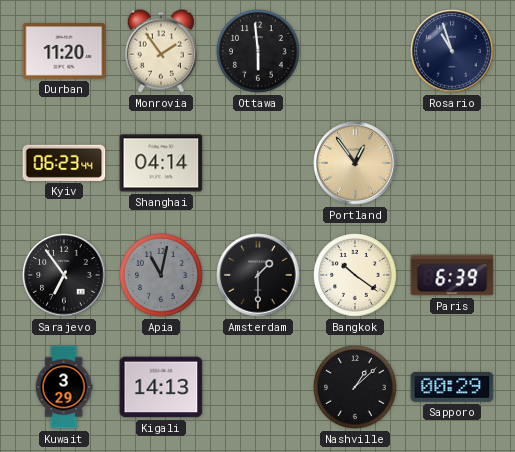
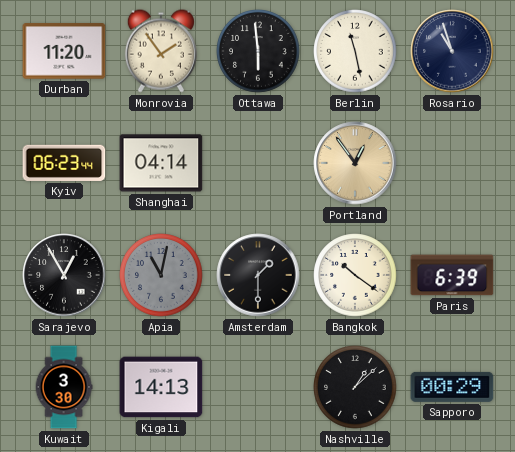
Berlin: none -> 11:28
Sarajevo: 6:54 -> 12:55
Kuwait: 3:29 -> 3:30
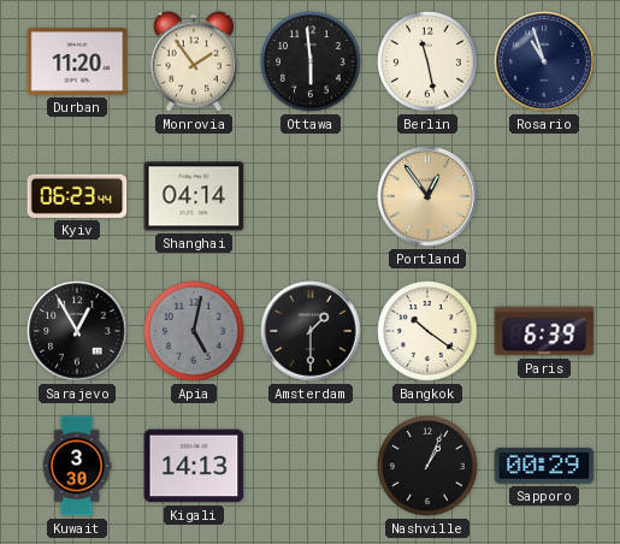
Apia: 11:02 -> 5:02
Nashville: 1:08 -> 1:04
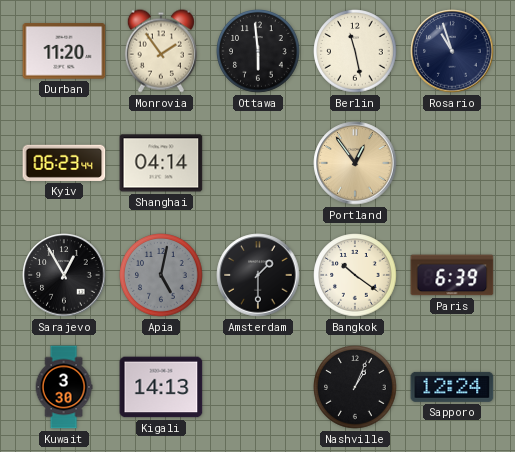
Sapporo: 00:29 -> 12:24
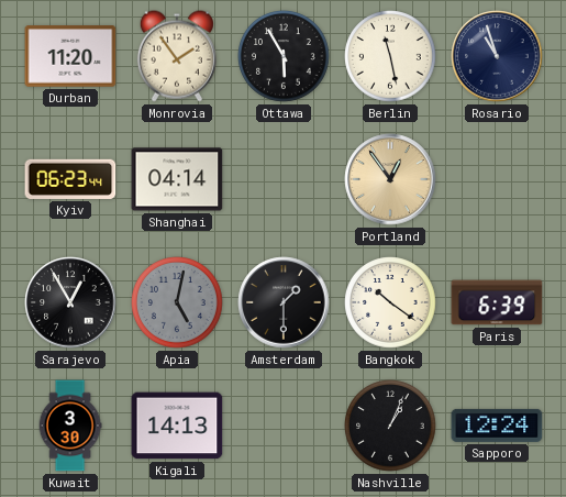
Ottawa: 5:59 -> 5:55
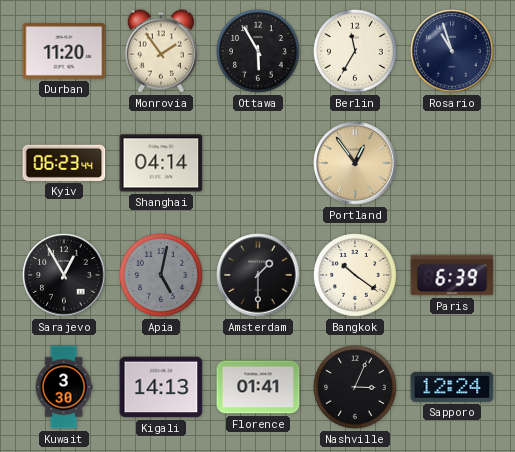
Berlin: 11:28 -> 11:35
Florence: none -> 01:41
Nashville: 1:04 -> 3:04
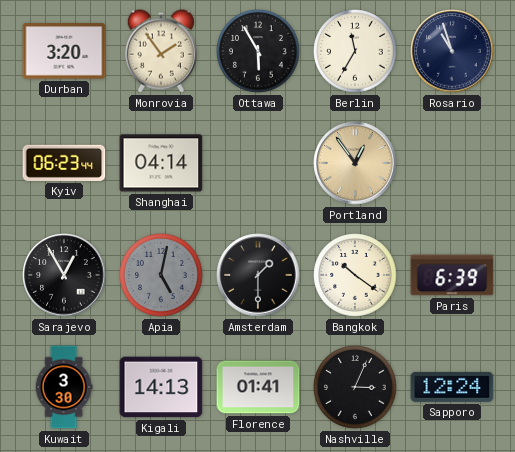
Durban: 11:20 -> 3:20
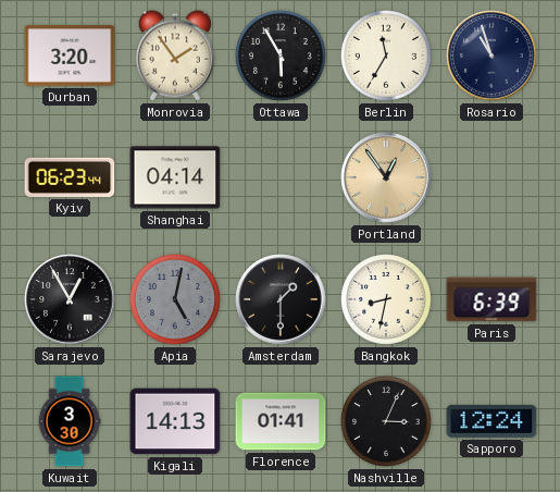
Bangkok: 10:21 -> 8:32
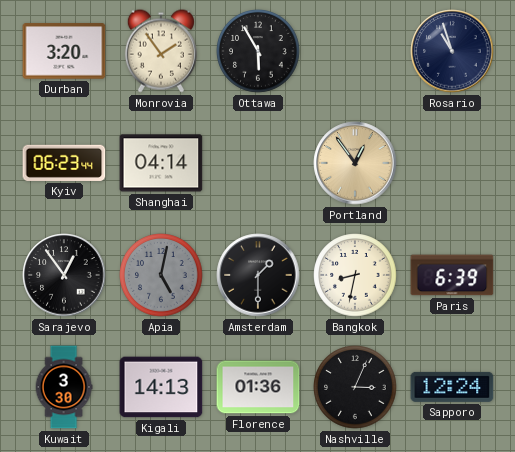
Berlin: 11:35 -> none
Sarajevo: 12:55 -> 12:54
Florence: 01:41 -> 01:36
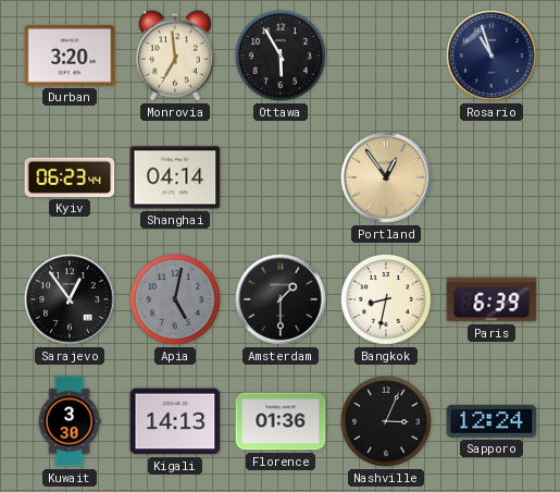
Monrovia: 1:54 -> 6:59
